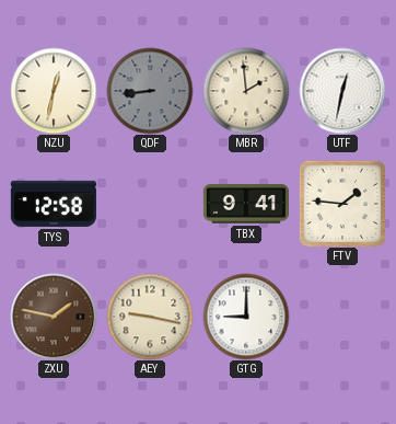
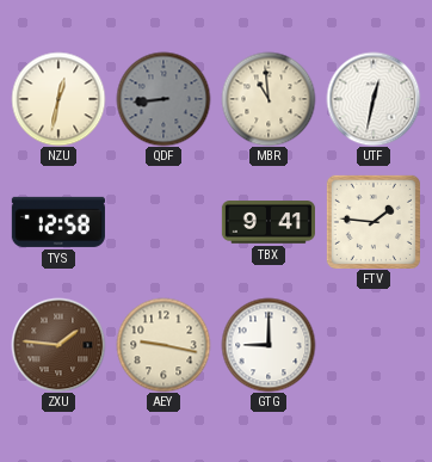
MBR: 1:59 -> 10:59
ZXU: 1:47 -> 1:46
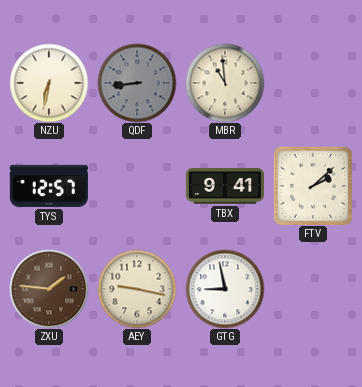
NZU: 12:32 -> 6:32
UTF: 12:32 -> none
TYS: 12:58 -> 12:57
FTV: 1:46 -> 2:08
GTG: 9:00 -> 8:58
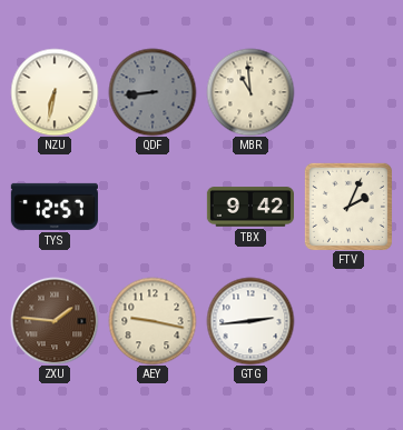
TBX: 9:41 -> 9:42
FTV: 2:08 -> 2:04
GTG: 8:58 -> 2:44
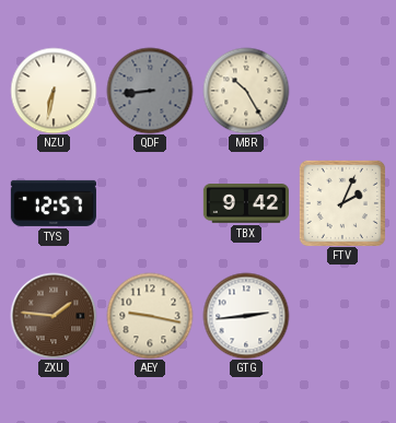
MBR: 10:59 -> 10:25
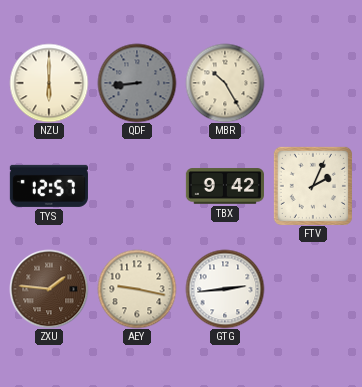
NZU: 6:32 -> 6:00
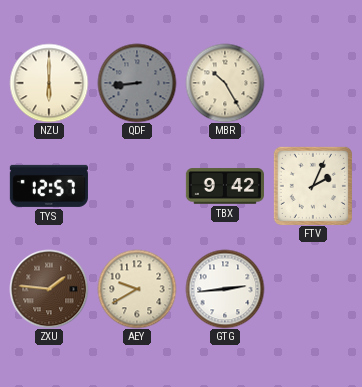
AEY: 9:17 -> 9:40
